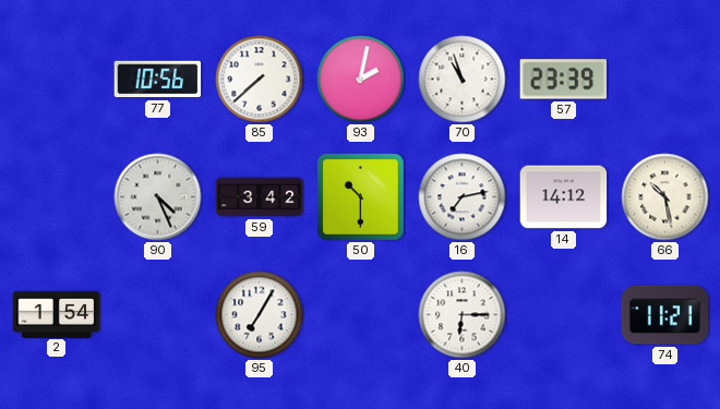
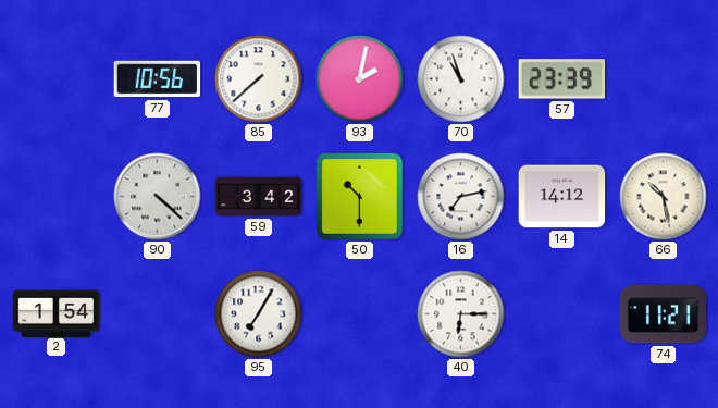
90: 4:26 -> 4:22
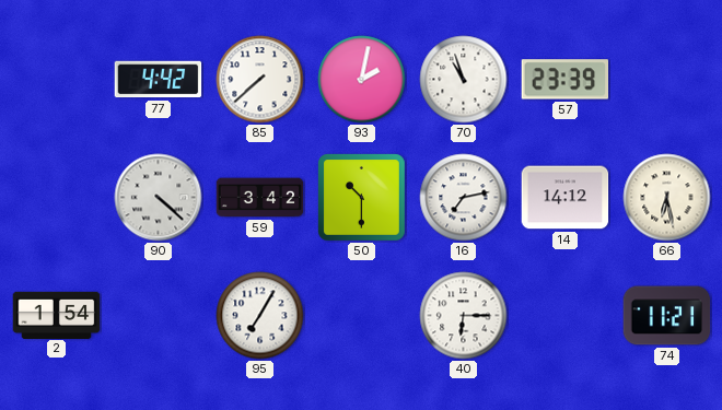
77: 10:56 -> 4:42
66: 10:28 -> 6:28
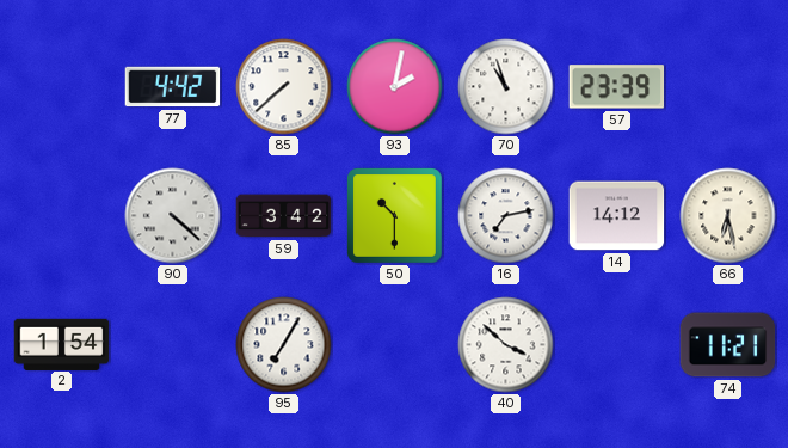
40: 6:15 -> 3:52
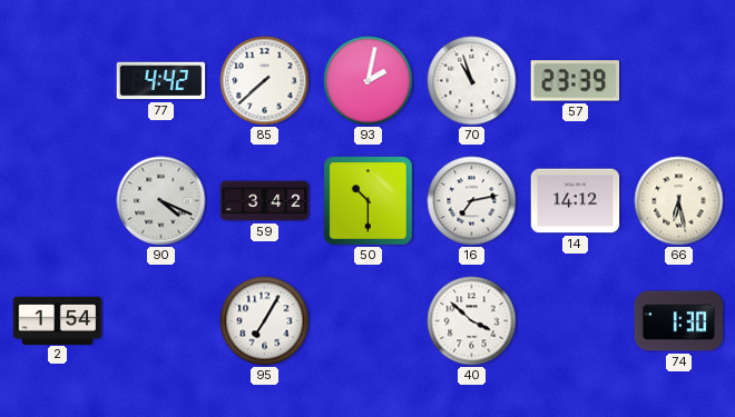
90: 4:22 -> 4:19
74: 11:21 -> 1:30
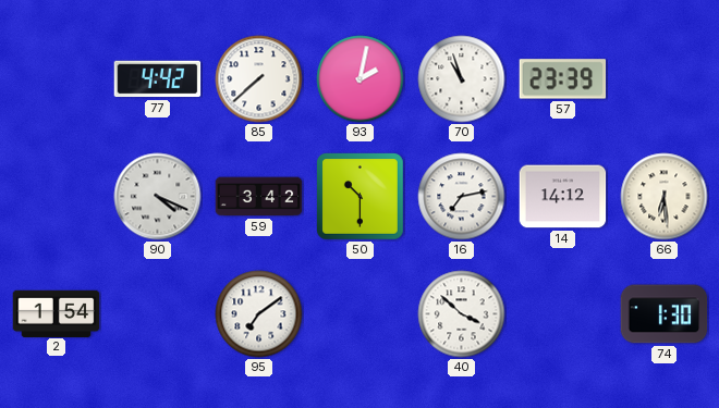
66: 6:28 -> 6:29
95: 7:05 -> 7:09
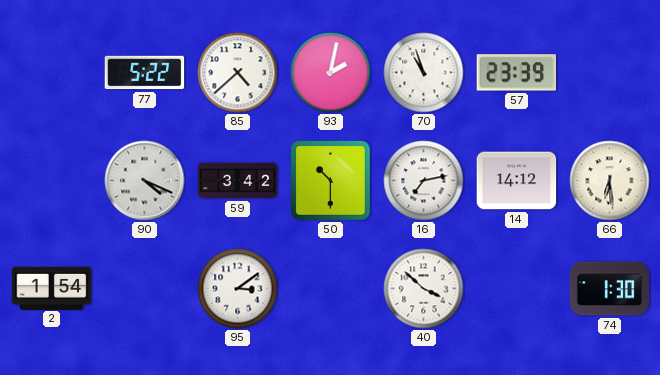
77: 4:42 -> 5:22
85: 7:38 -> 4:38
95: 7:09 -> 3:09
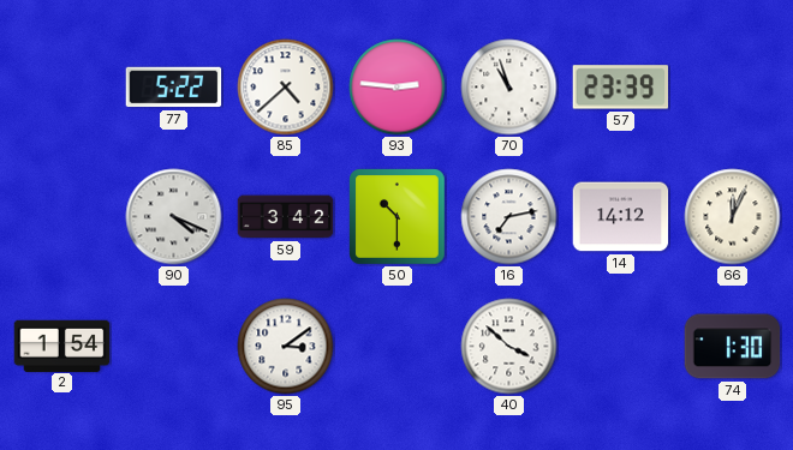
93: 2:02 -> 2:46
66: 6:29 -> 12:04
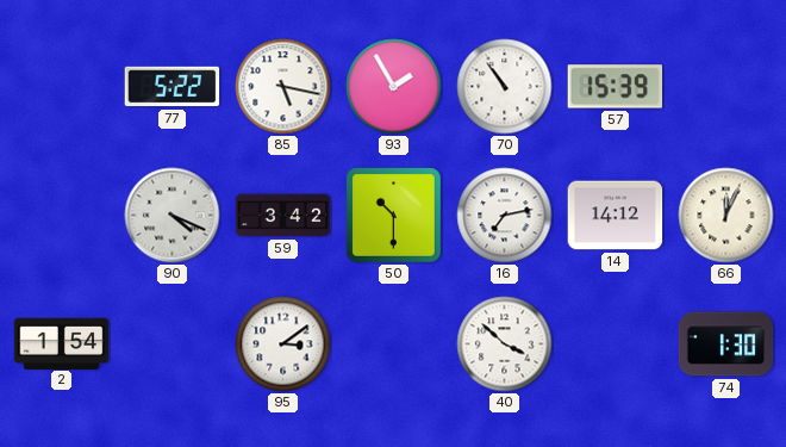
85: 4:38 -> 5:17
93: 2:46 -> 1:55
70: 10:57 -> 10:54
57: 23:39 -> 15:39
